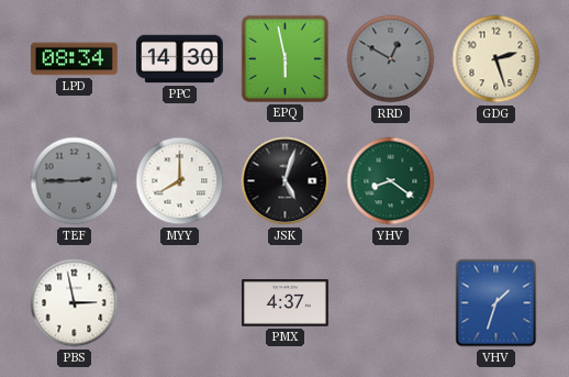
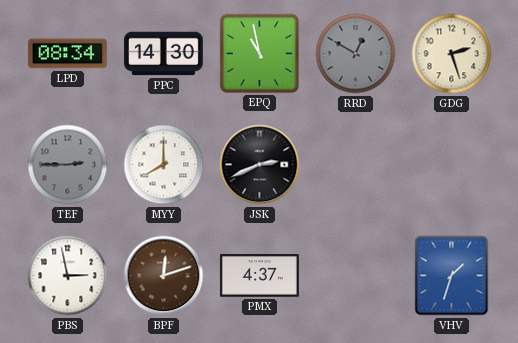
EPQ: 5:58 -> 10:58
JSK: 5:03 -> 2:41
YHV: 8:21 -> none
BPF: none -> 12:12
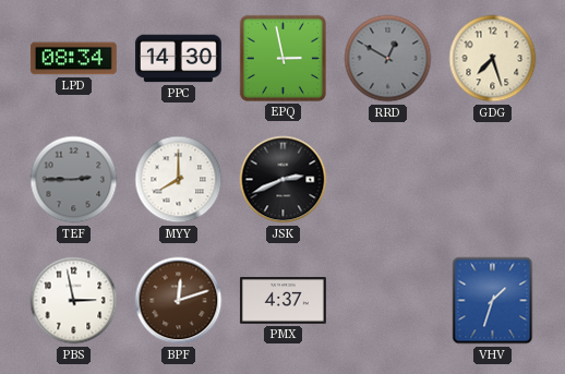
EPQ: 10:58 -> 2:58
GDG: 2:27 -> 7:27
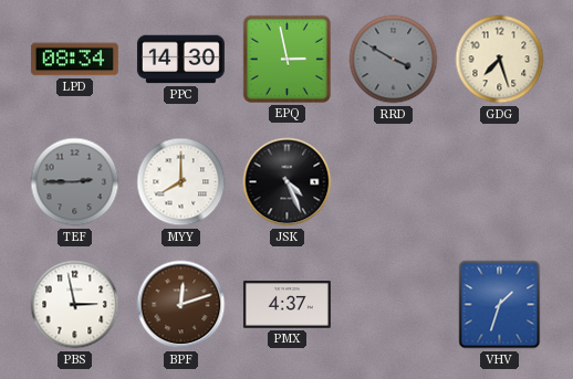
RRD: 12:50 -> 3:50
JSK: 2:41 -> 4:26
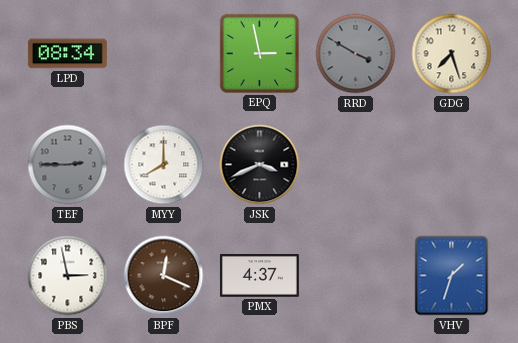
PPC: 14:30 -> none
JSK: 4:26 -> 3:41
BPF: 12:12 -> 12:19
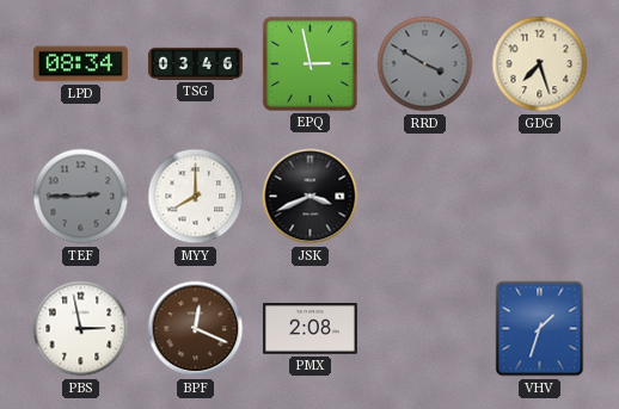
TSG: none -> 03:46
PMX: 4:37 -> 2:08
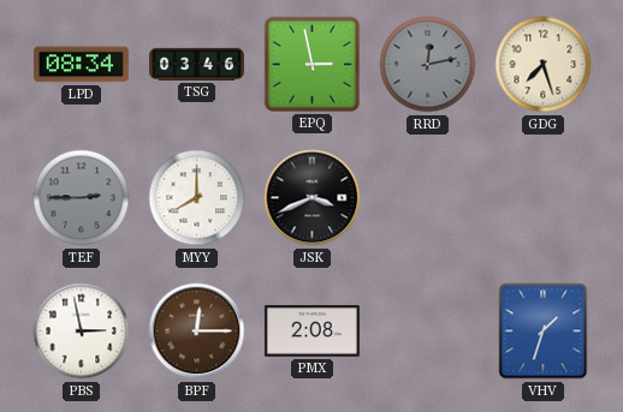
RRD: 3:50 -> 12:13
BPF: 12:19 -> 12:15
